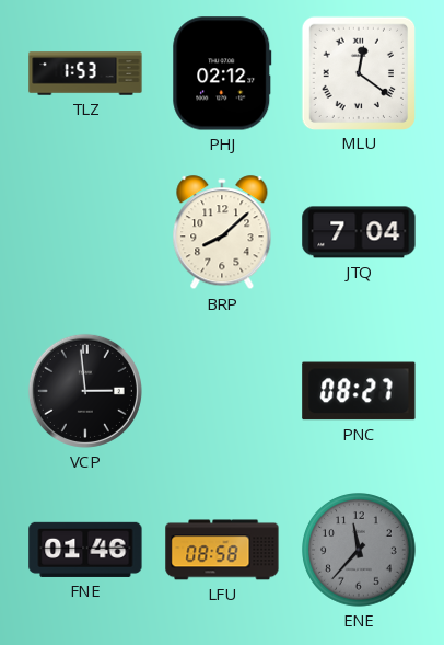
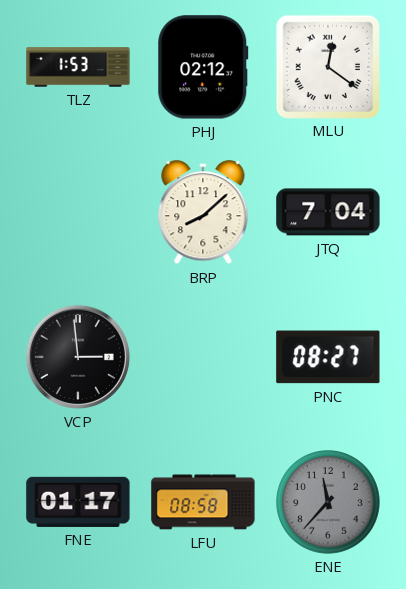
FNE: 01:46 -> 01:17
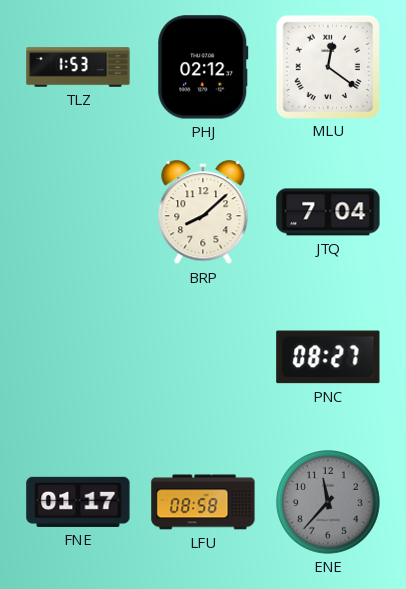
VCP: 2:59 -> none
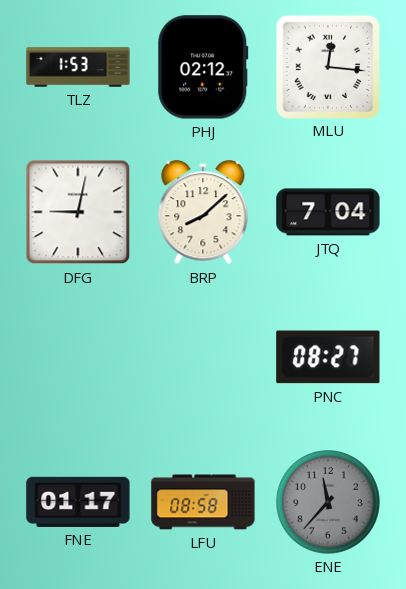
MLU: 12:21 -> 12:16
DFG: none -> 9:02
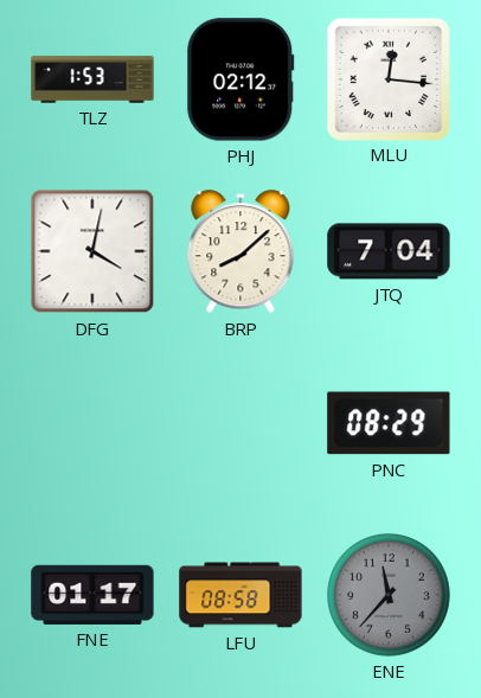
DFG: 9:02 -> 4:02
PNC: 08:27 -> 08:29
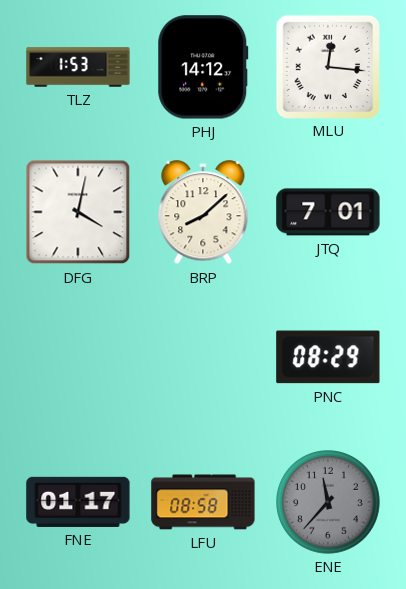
PHJ: 02:12 -> 14:12
JTQ: 7:04 -> 7:01
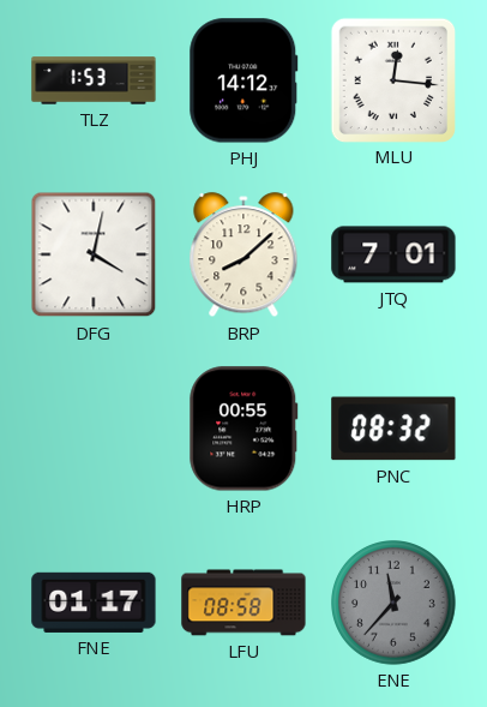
HRP: none -> 00:55
PNC: 08:29 -> 08:32
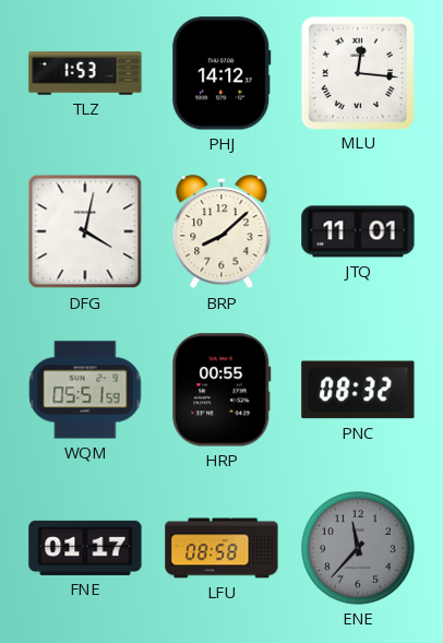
JTQ: 7:01 -> 11:01
WQM: none -> 05:51
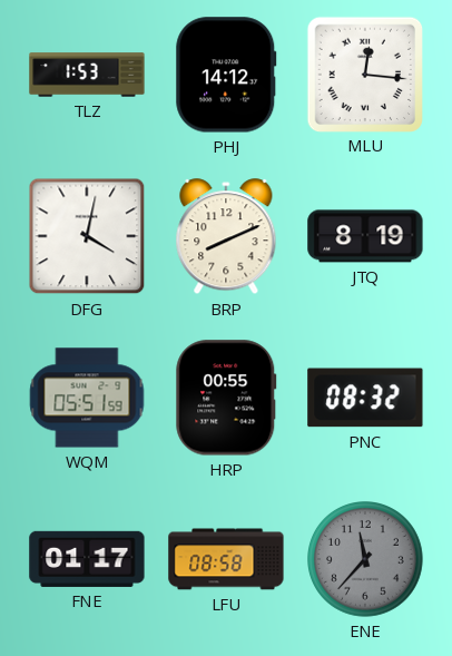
BRP: 8:08 -> 8:11
JTQ: 11:01 -> 8:19
